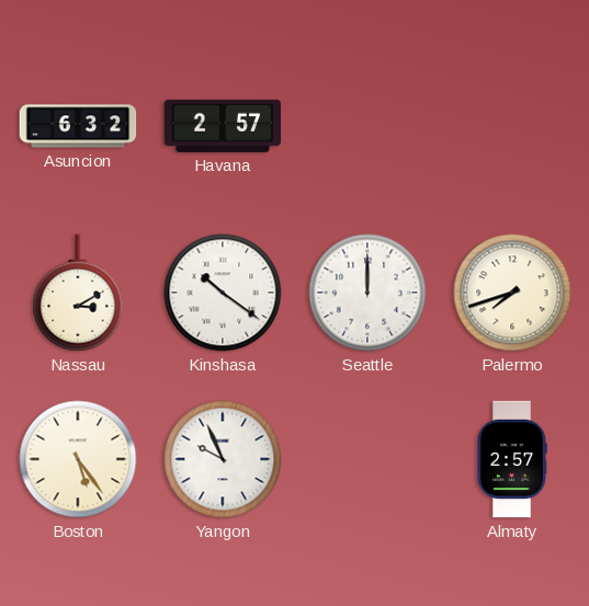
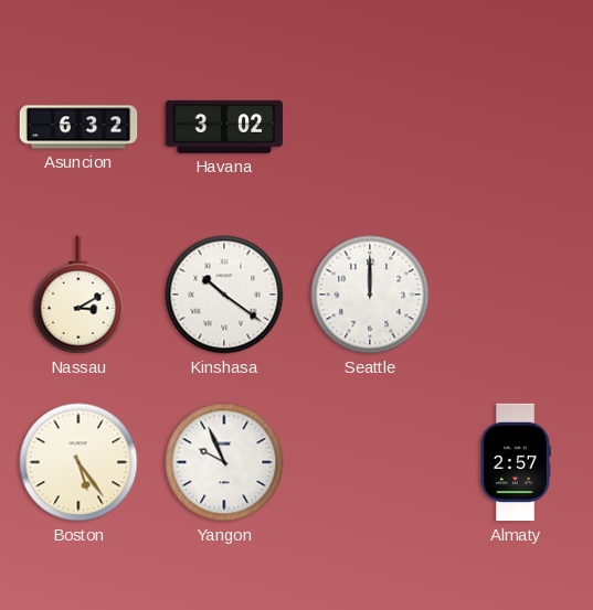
Havana: 2:57 -> 3:02
Palermo: 7:42 -> none
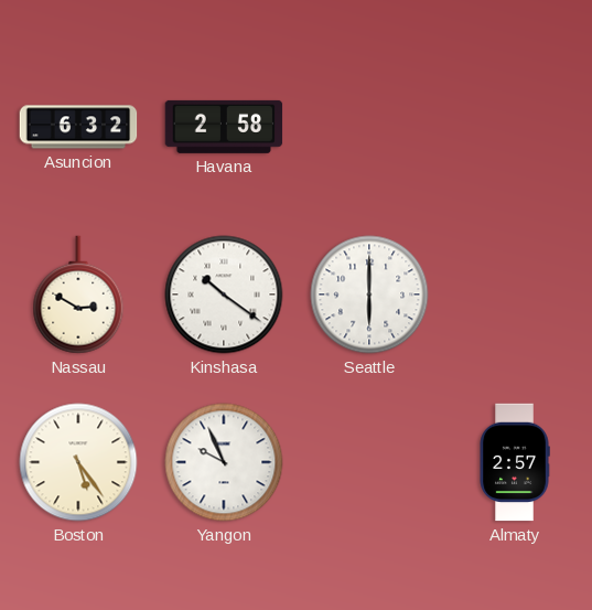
Havana: 3:02 -> 2:58
Nassau: 3:10 -> 2:50
Seattle: 12:00 -> 6:00
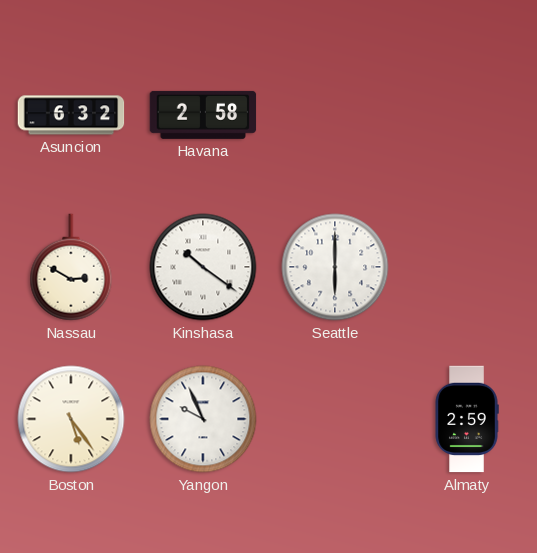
Almaty: 2:57 -> 2:59
